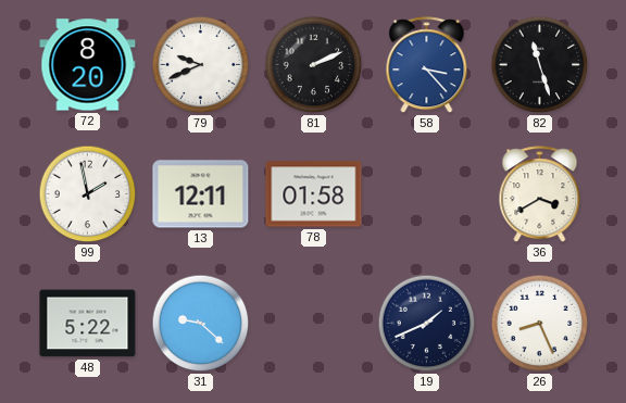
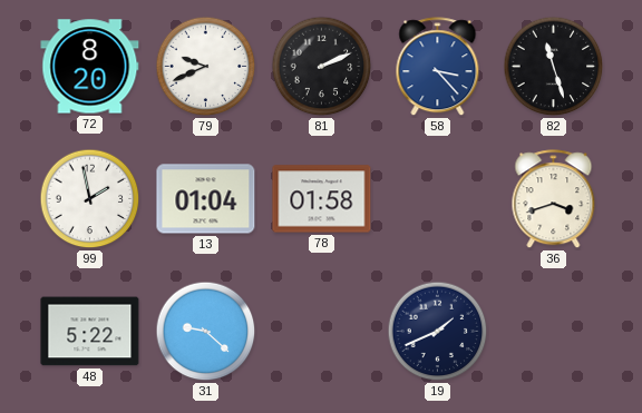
13: 12:11 -> 01:04
36: 3:40 -> 3:42
26: 8:26 -> none
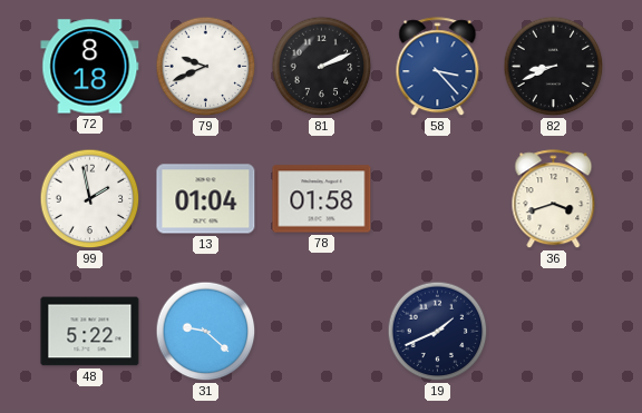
72: 8:20 -> 8:18
82: 11:27 -> 8:41
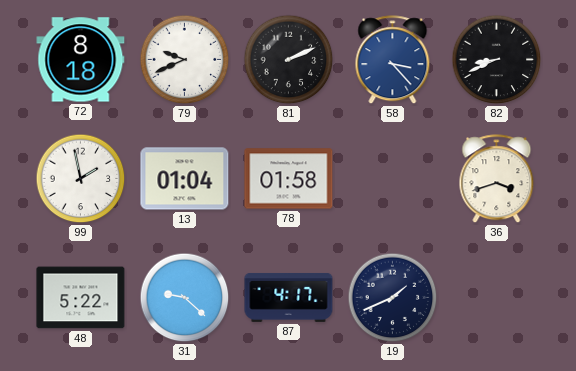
87: none -> 4:17
